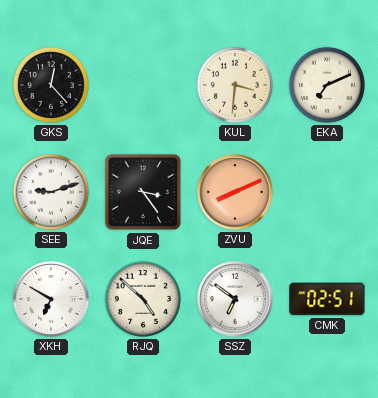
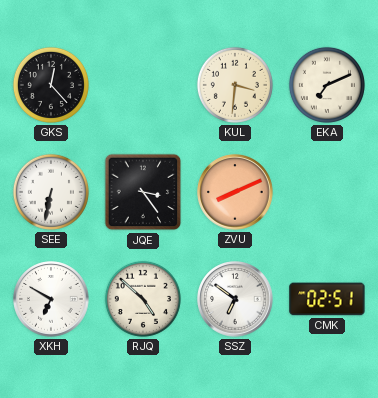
SEE: 9:12 -> 6:32
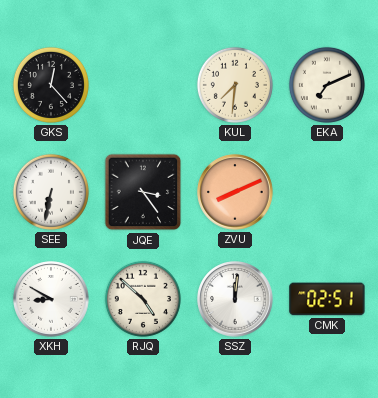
KUL: 3:31 -> 7:31
XKH: 6:50 -> 8:50
SSZ: 6:51 -> 12:01
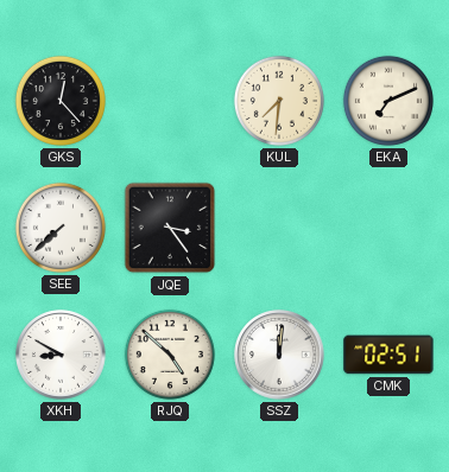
SEE: 6:32 -> 7:38
ZVU: 8:11 -> none
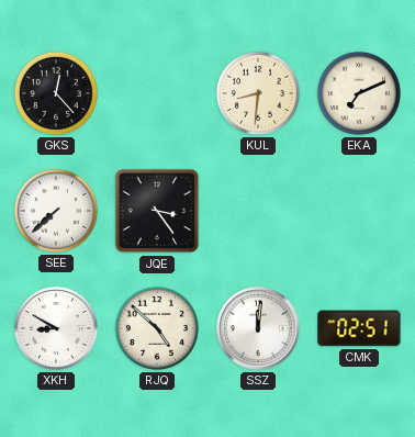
KUL: 7:31 -> 8:31
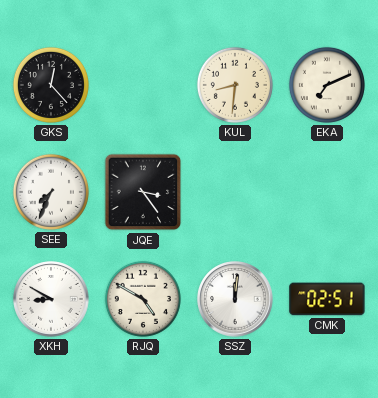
SEE: 7:38 -> 7:34
RJQ: 4:52 -> 4:50
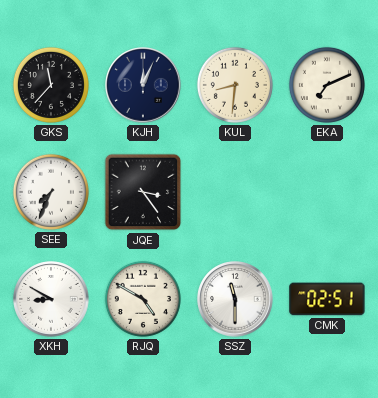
GKS: 12:23 -> 11:37
KJH: none -> 12:04
SSZ: 12:01 -> 11:30
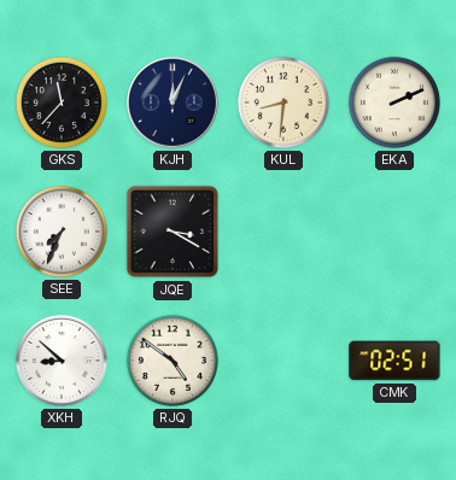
EKA: 7:11 -> 2:11
JQE: 3:24 -> 3:20
XKH: 8:50 -> 8:52
RJQ: 4:50 -> 4:51
SSZ: 11:30 -> none
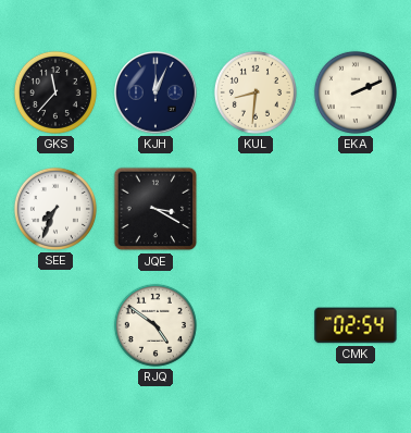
XKH: 8:52 -> none
CMK: 02:51 -> 02:54
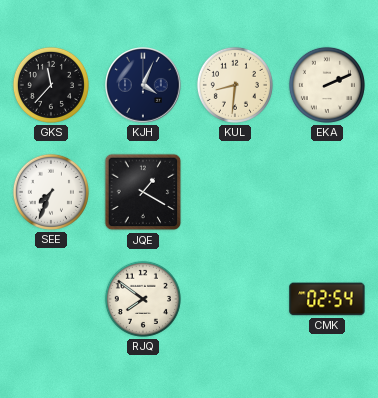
KJH: 12:04 -> 4:04
JQE: 3:20 -> 1:20
RJQ: 4:51 -> 7:51
